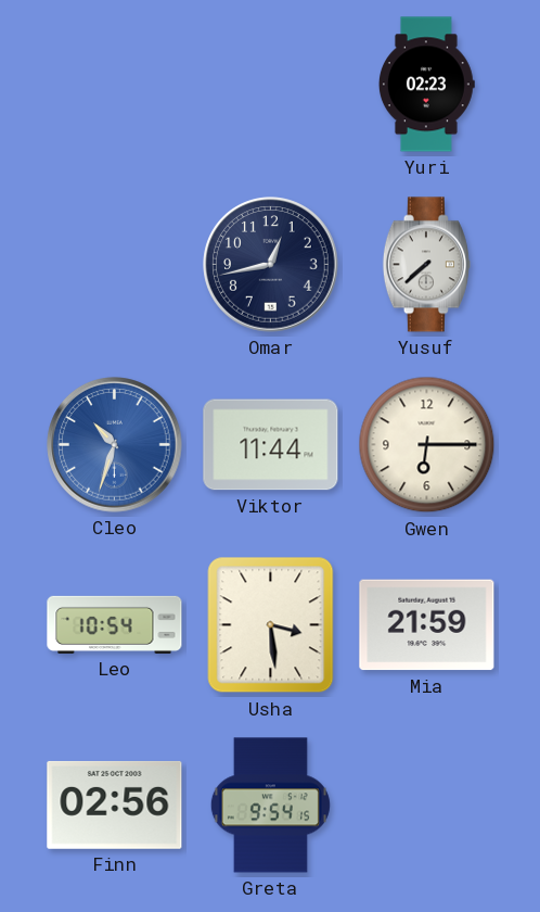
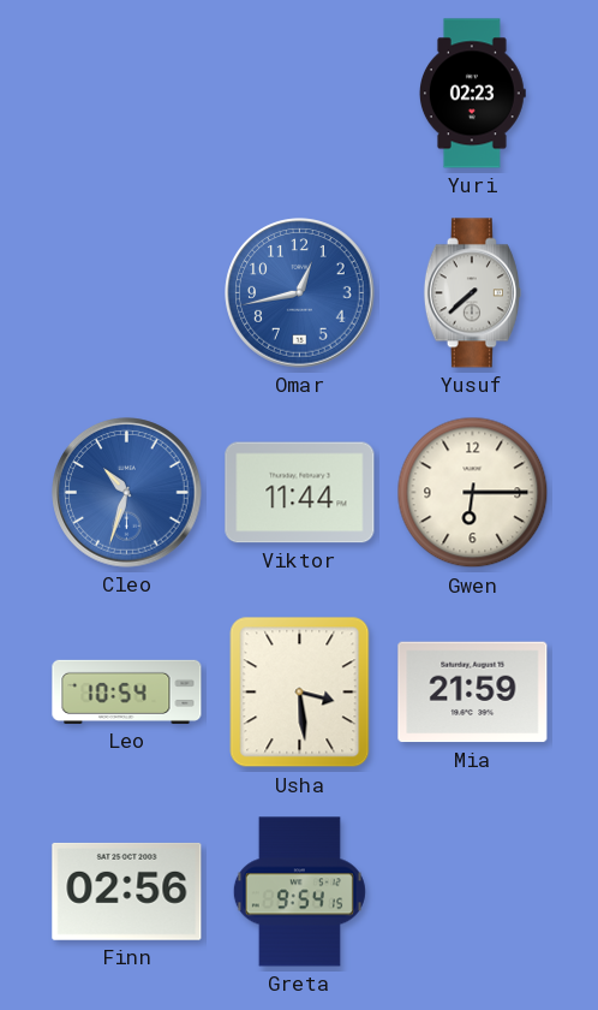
Omar dial: navy -> blue
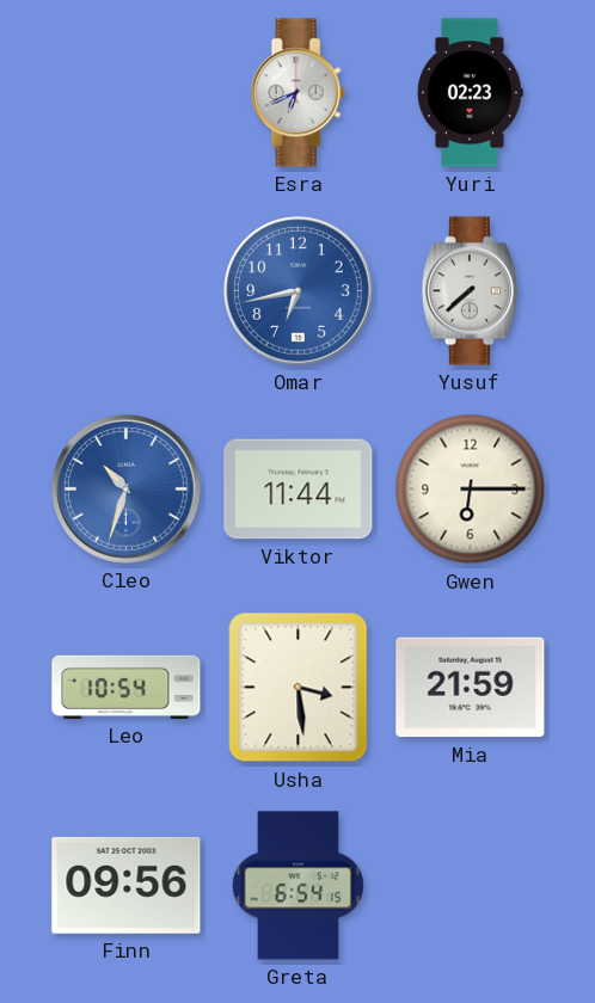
Esra: none -> 6:41
Omar: 12:43 -> 6:43
Finn: 02:56 -> 09:56
Greta: 9:54 -> 6:54
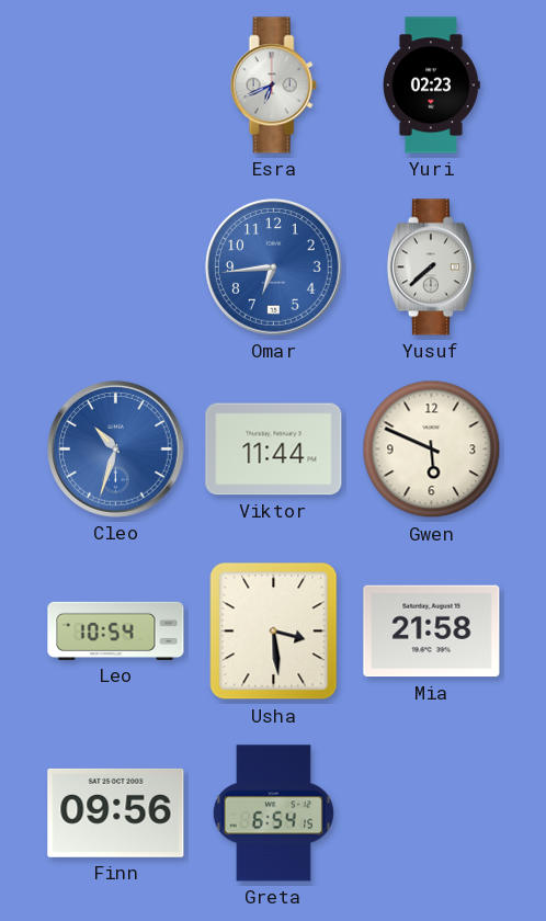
Omar: 6:43 -> 6:44
Gwen: 6:15 -> 5:49
Mia: 21:59 -> 21:58
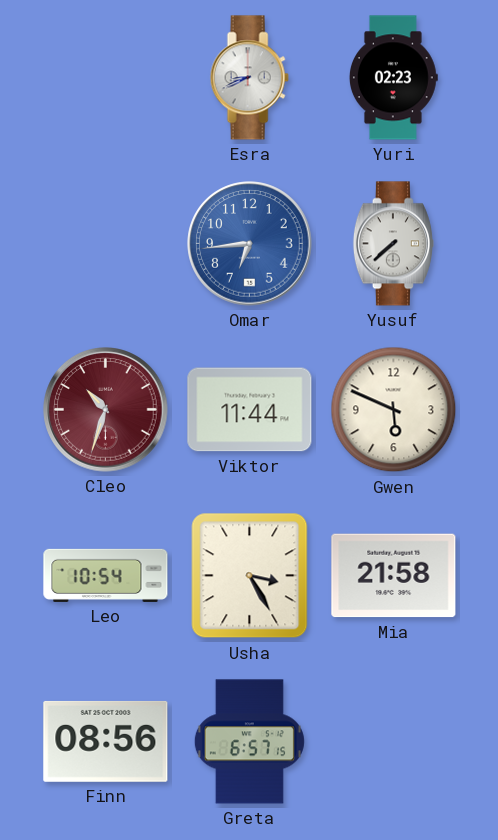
Esra: 6:41 -> 8:41
Cleo dial: blue -> burgundy
Usha: 3:29 -> 3:25
Finn: 09:56 -> 08:56
Greta: 6:54 -> 6:57
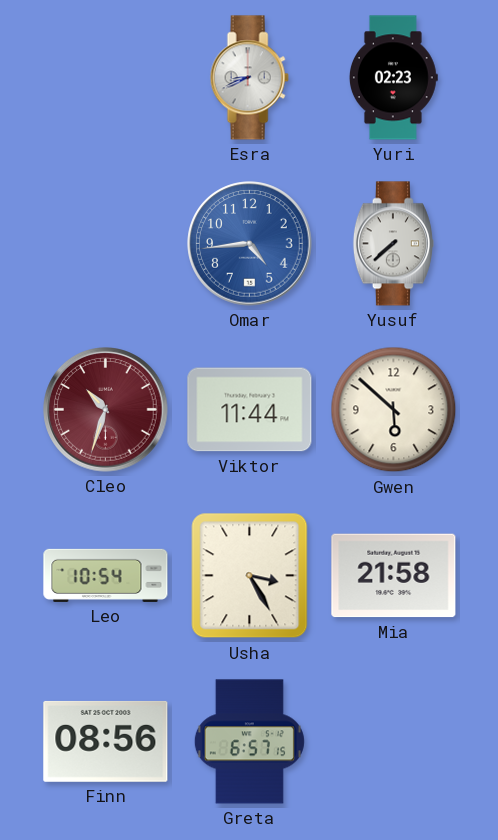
Omar: 6:44 -> 4:44
Gwen: 5:49 -> 5:52
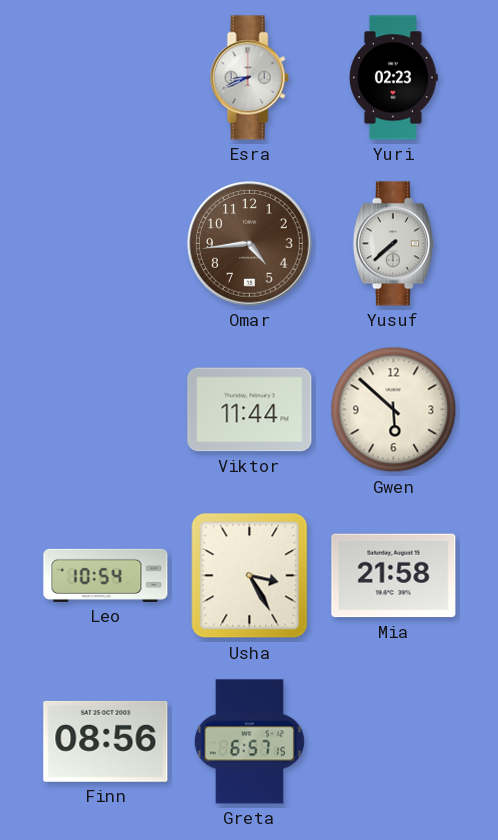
Omar dial: blue -> brown
Cleo: 10:33 -> none
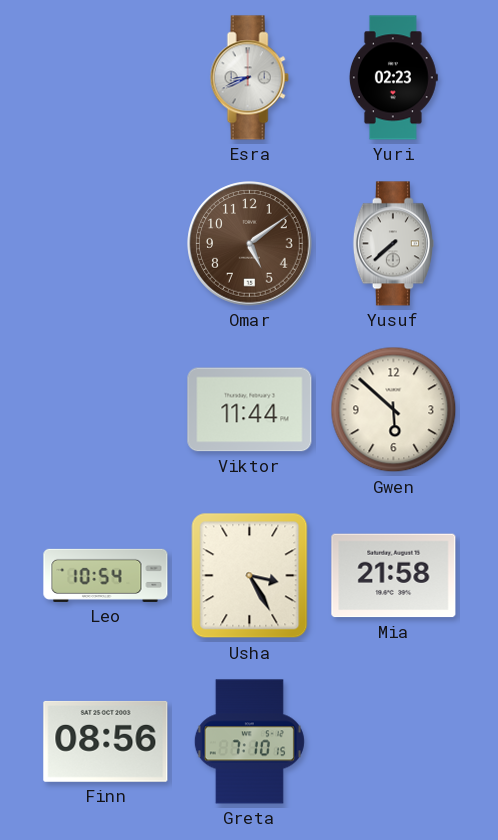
Omar: 4:44 -> 5:09
Greta: 6:57 -> 7:10
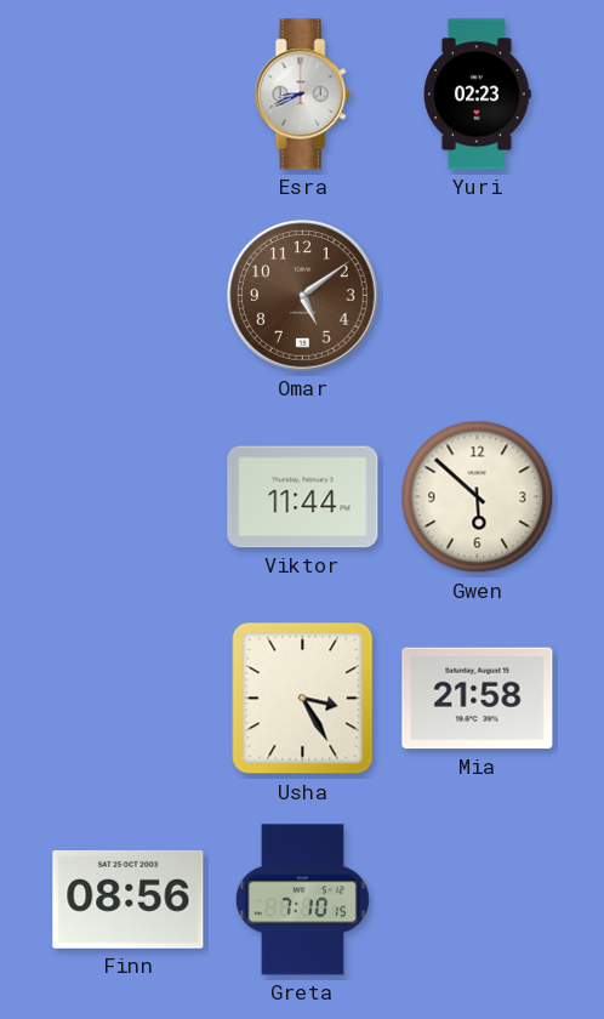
Yusuf: 7:38 -> none
Leo: 10:54 -> none
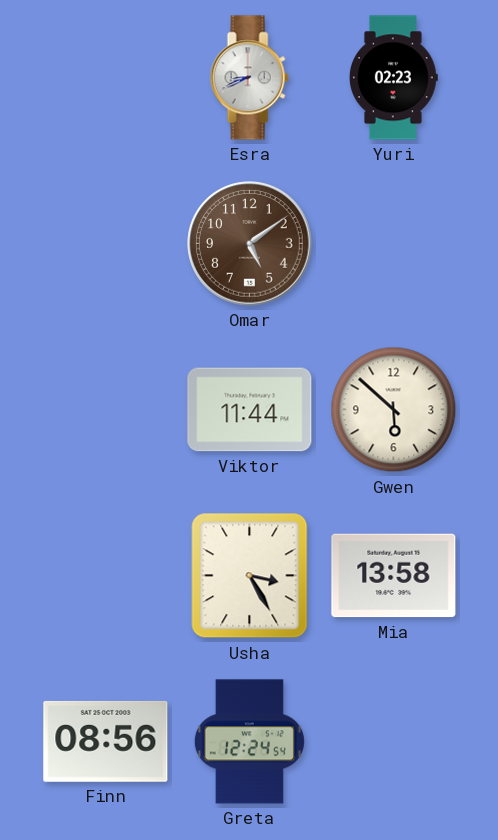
Mia: 21:58 -> 13:58
Greta: 7:10 -> 12:24
